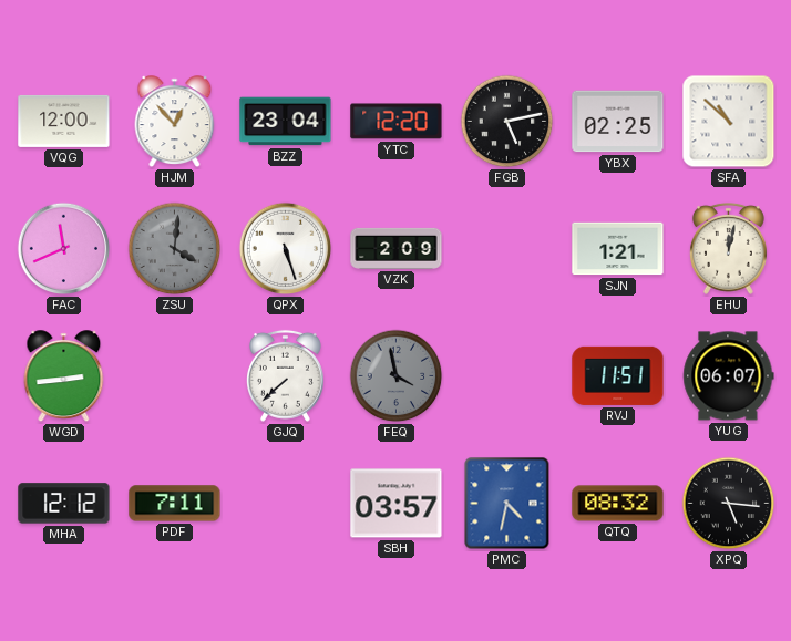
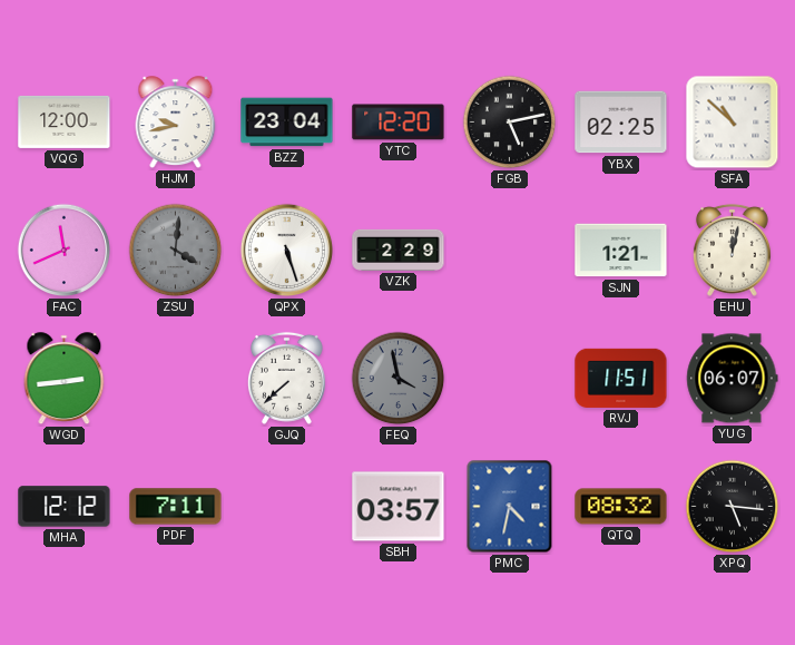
HJM: 12:53 -> 9:43
VZK: 2:09 -> 2:29
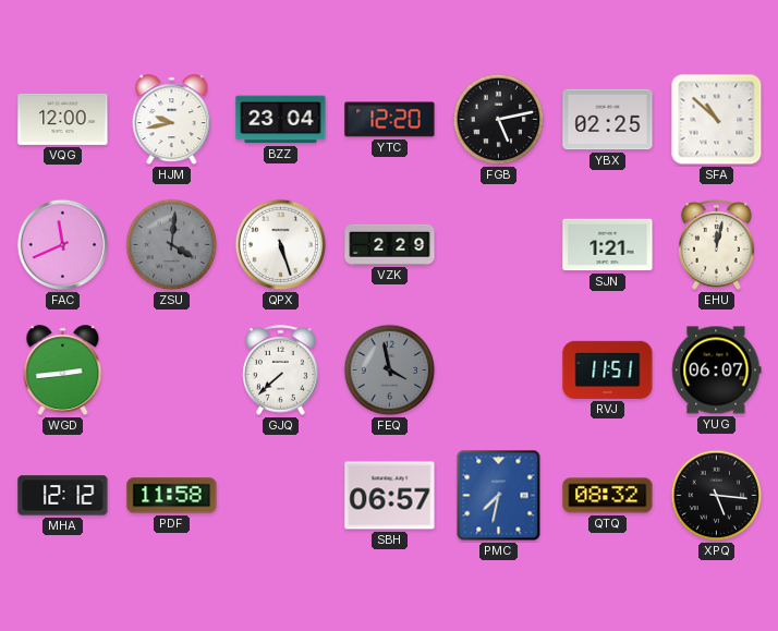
PDF: 7:11 -> 11:58
SBH: 03:57 -> 06:57
PMC: 4:32 -> 7:32
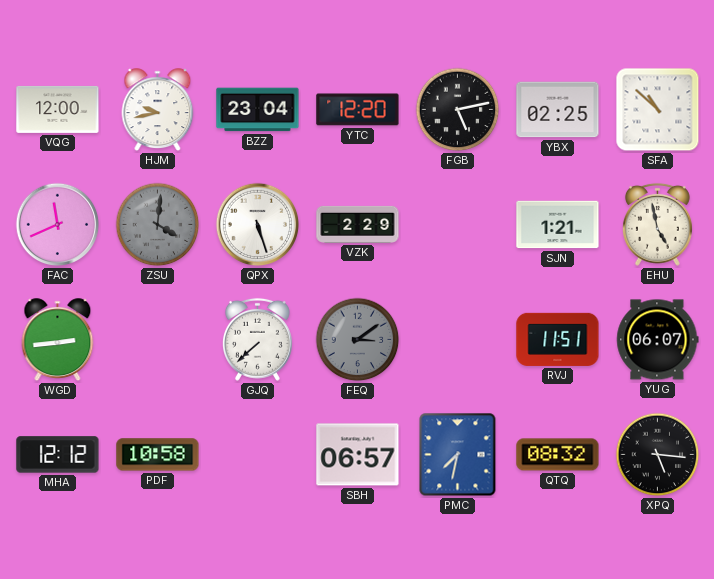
EHU: 12:02 -> 4:58
FEQ: 3:58 -> 3:09
PDF: 11:58 -> 10:58
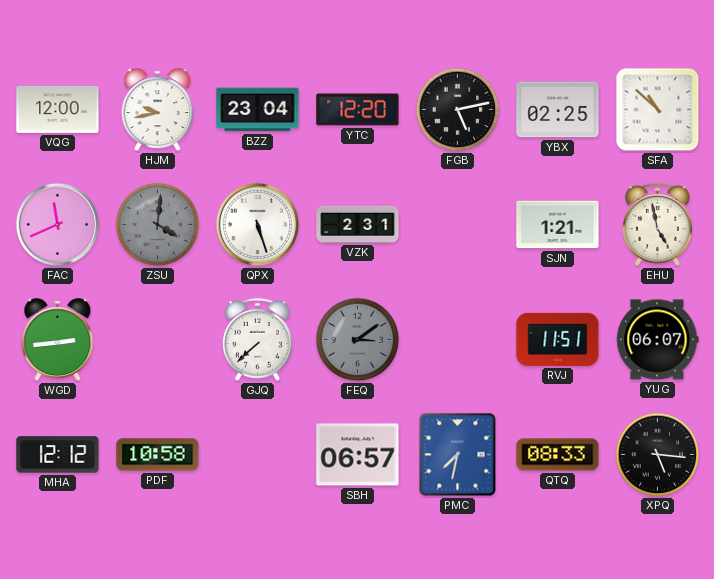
VZK: 2:29 -> 2:31
QTQ: 08:32 -> 08:33
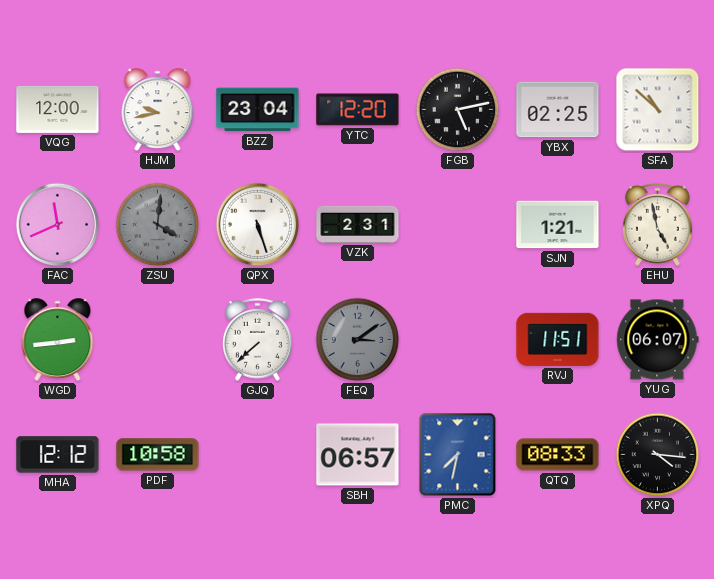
XPQ: 5:16 -> 4:16
